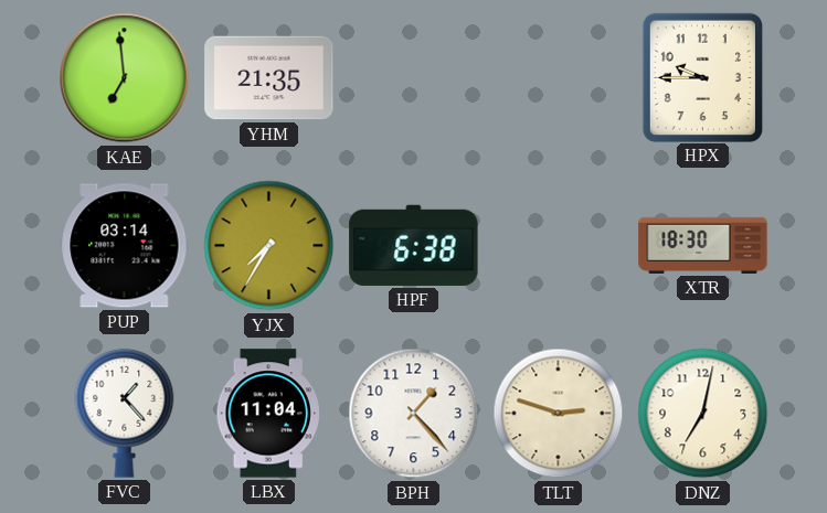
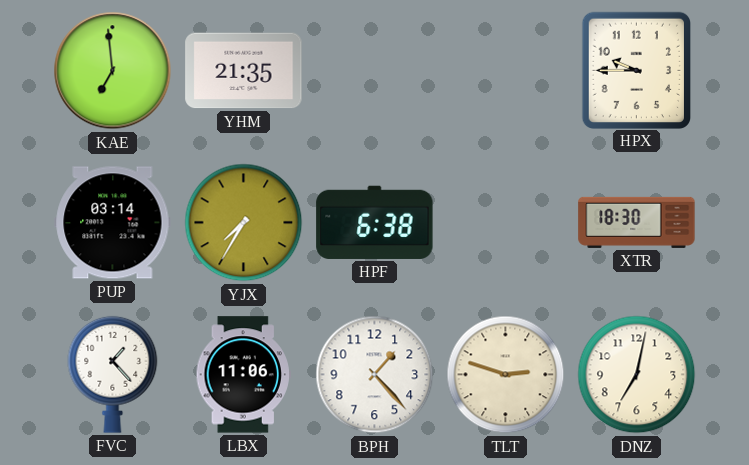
LBX: 11:04 -> 11:06
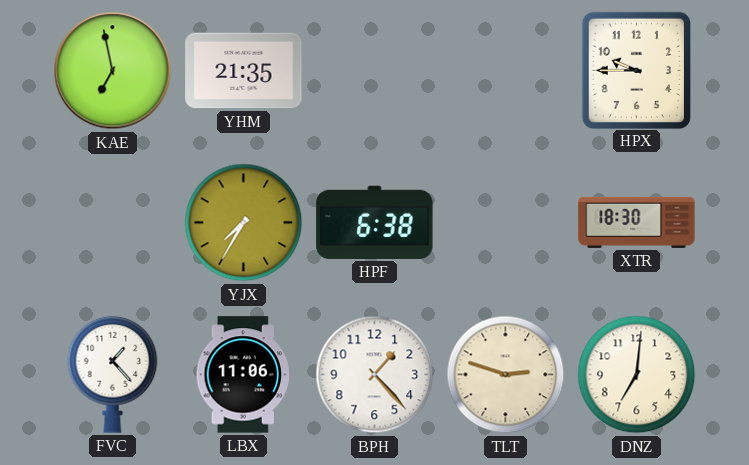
KAE: 6:59 -> 6:58
PUP: 03:14 -> none
DNZ: 7:02 -> 7:01
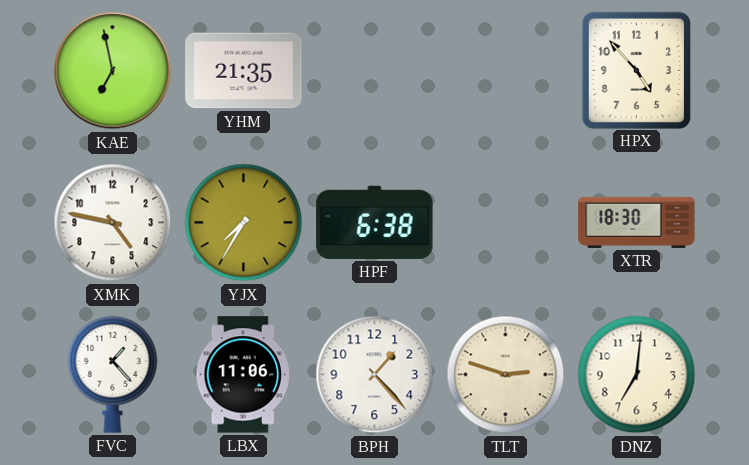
HPX: 9:45 -> 4:53
XMK: none -> 4:47
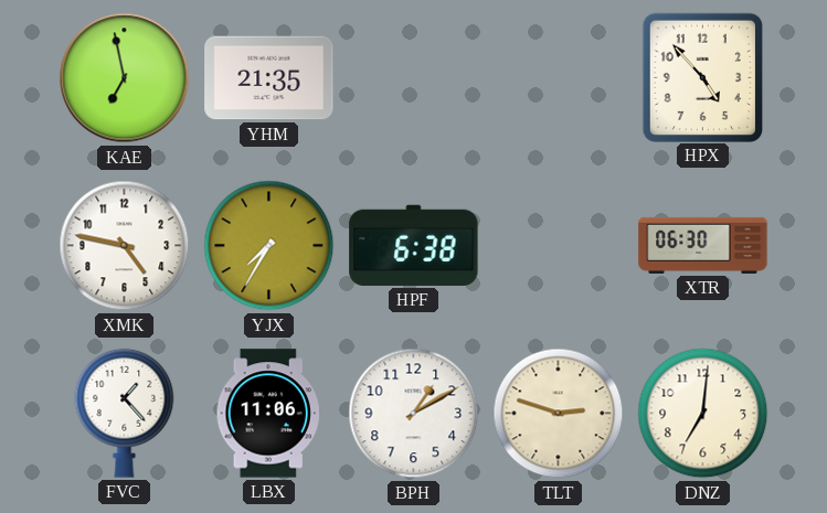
XTR: 18:30 -> 06:30
BPH: 1:23 -> 1:10
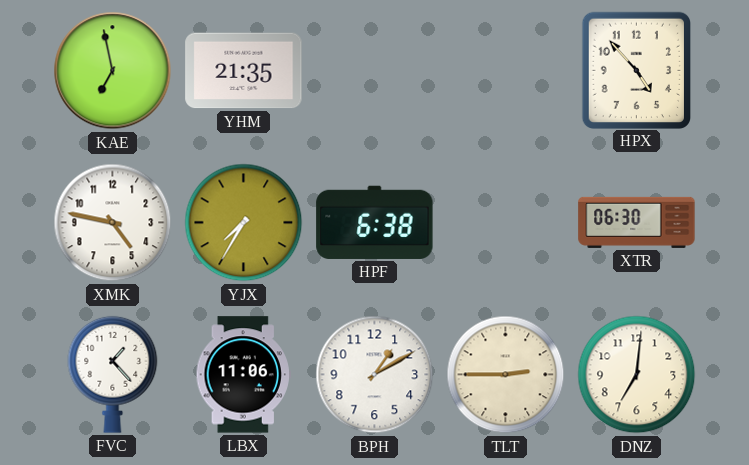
TLT: 2:48 -> 2:45
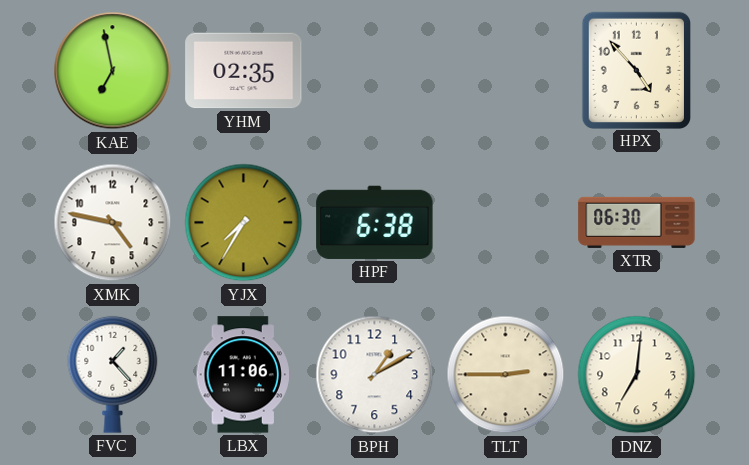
YHM: 21:35 -> 02:35
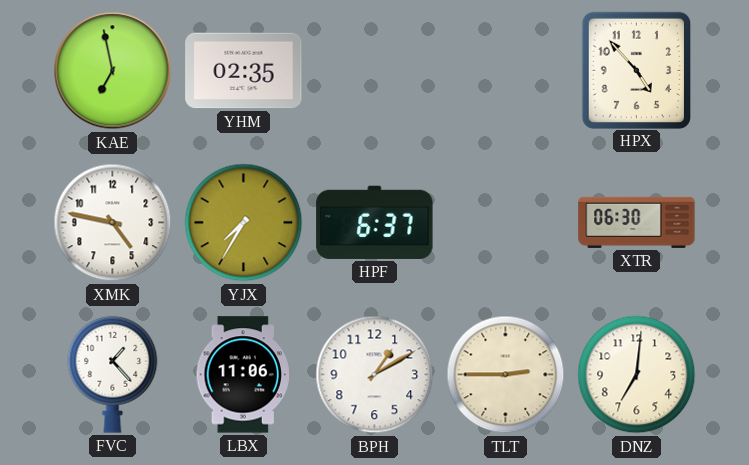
HPF: 6:38 -> 6:37
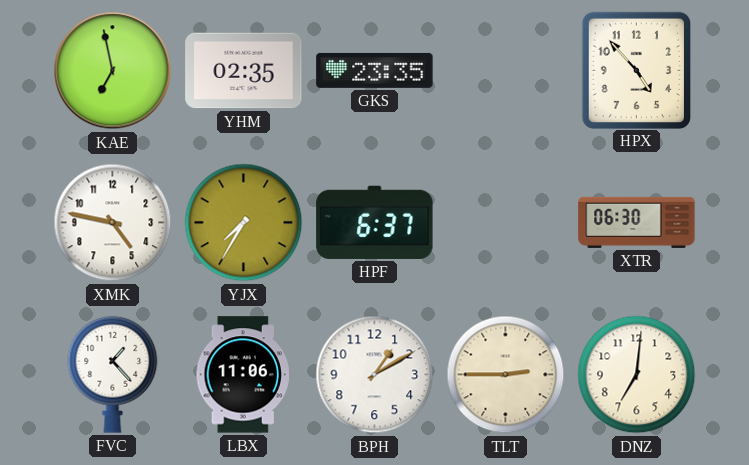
GKS: none -> 23:35
